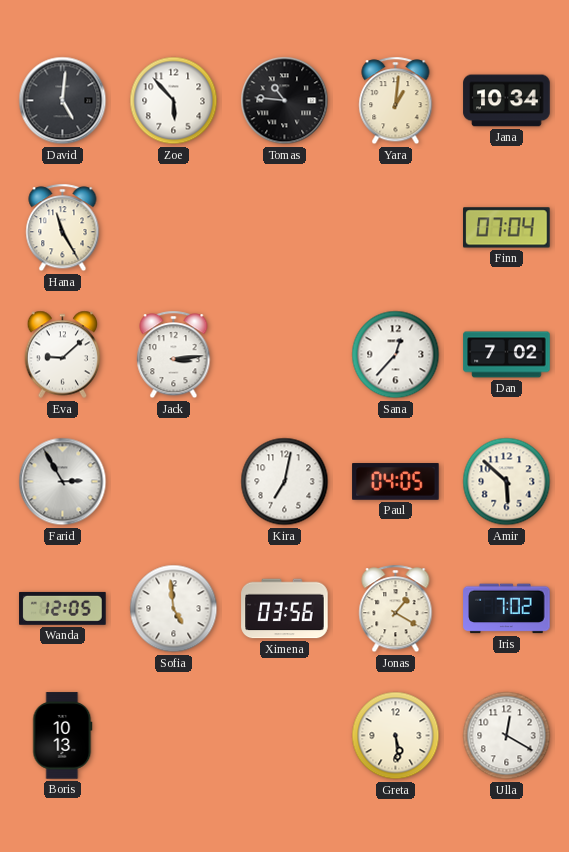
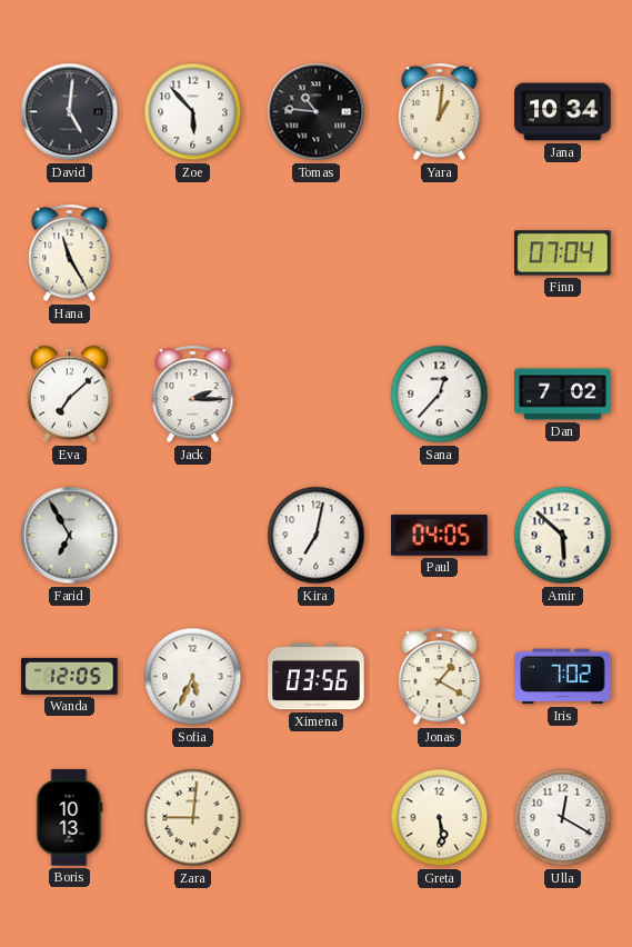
Eva: 9:08 -> 7:08
Jack: 3:14 -> 2:15
Farid: 2:55 -> 6:55
Sofia: 4:59 -> 5:34
Zara: none -> 9:01
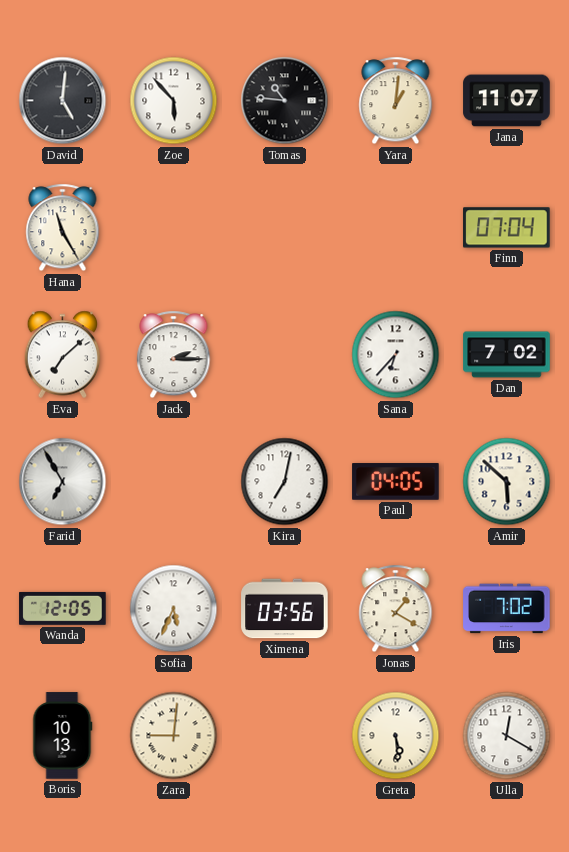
Jana: 10:34 -> 11:07
Sana: 12:37 -> 6:37
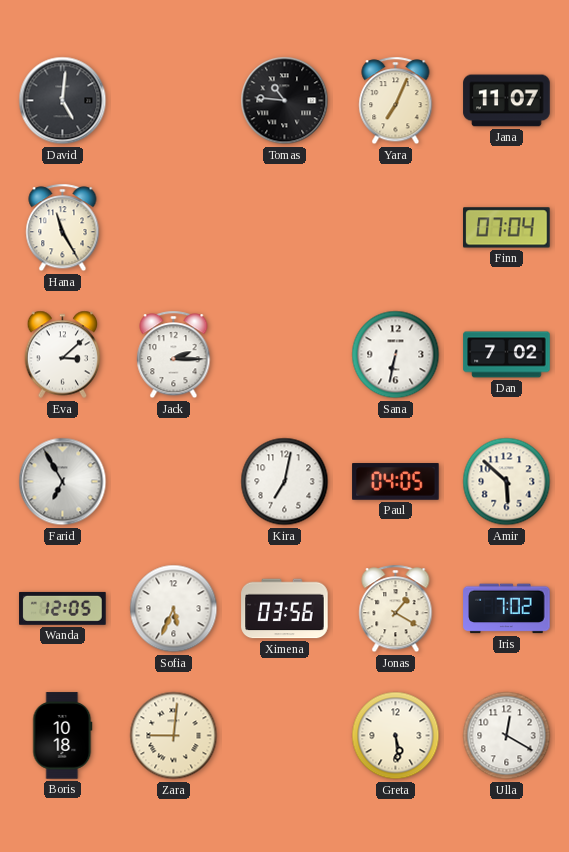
Zoe: 5:53 -> none
Yara: 1:01 -> 7:04
Eva: 7:08 -> 3:08
Sana: 6:37 -> 6:32
Boris: 10:13 -> 10:18
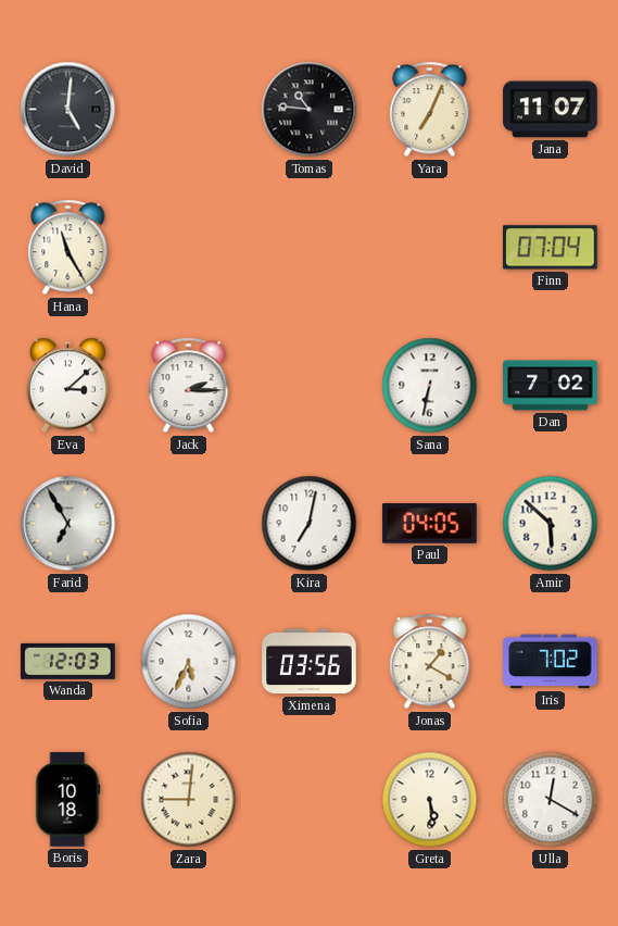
Wanda: 12:05 -> 12:03
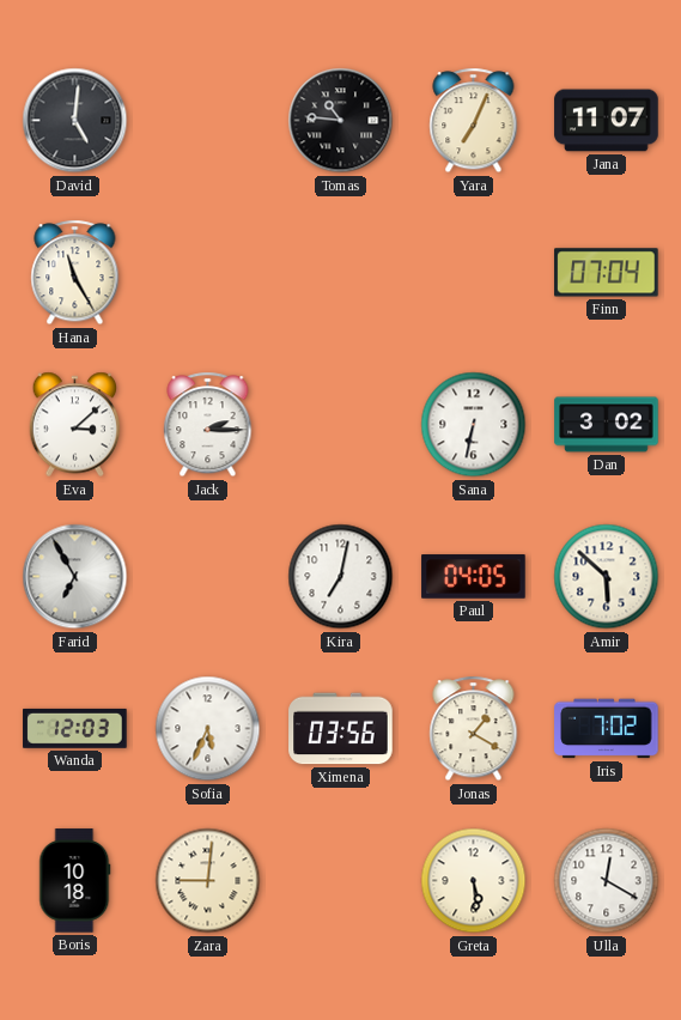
Dan: 7:02 -> 3:02
